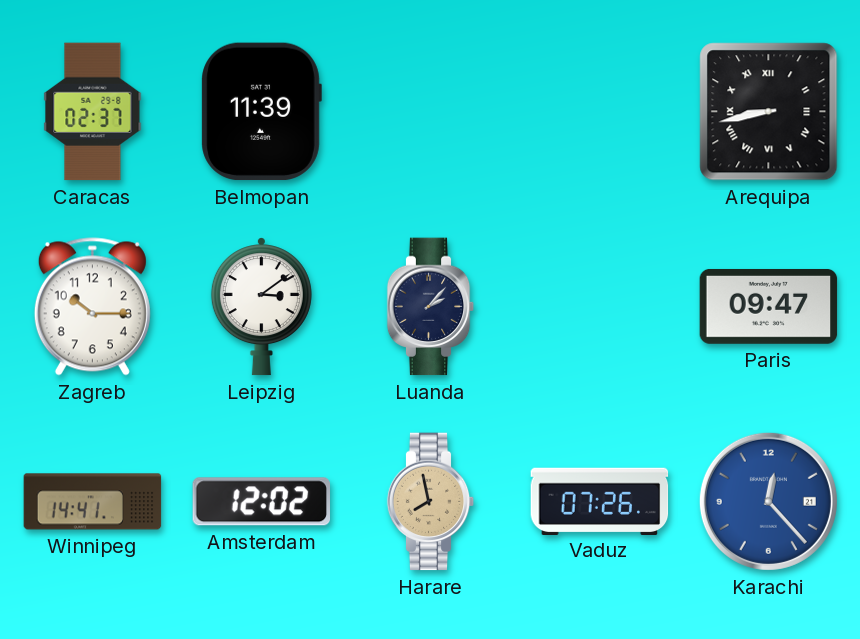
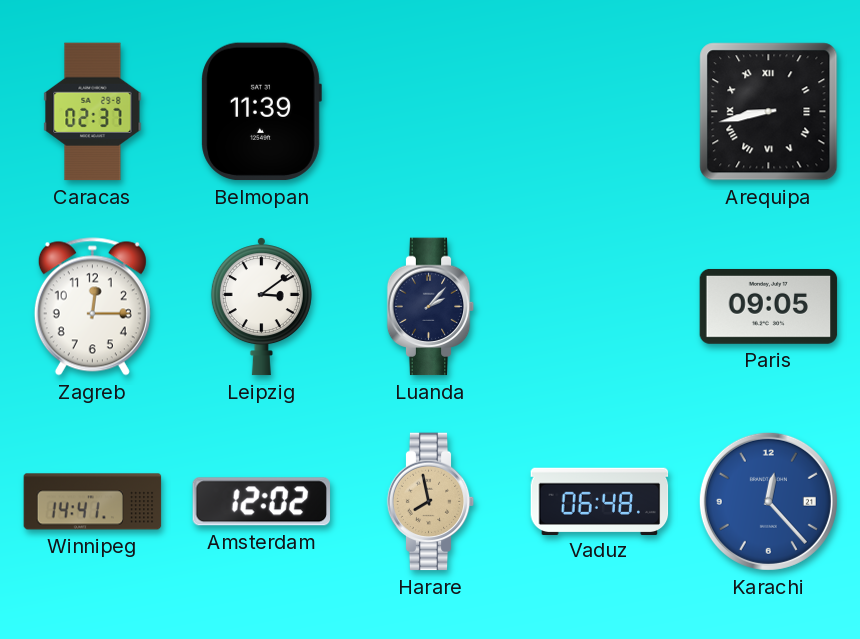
Zagreb: 10:15 -> 12:15
Paris: 09:47 -> 09:05
Vaduz: 07:26 -> 06:48
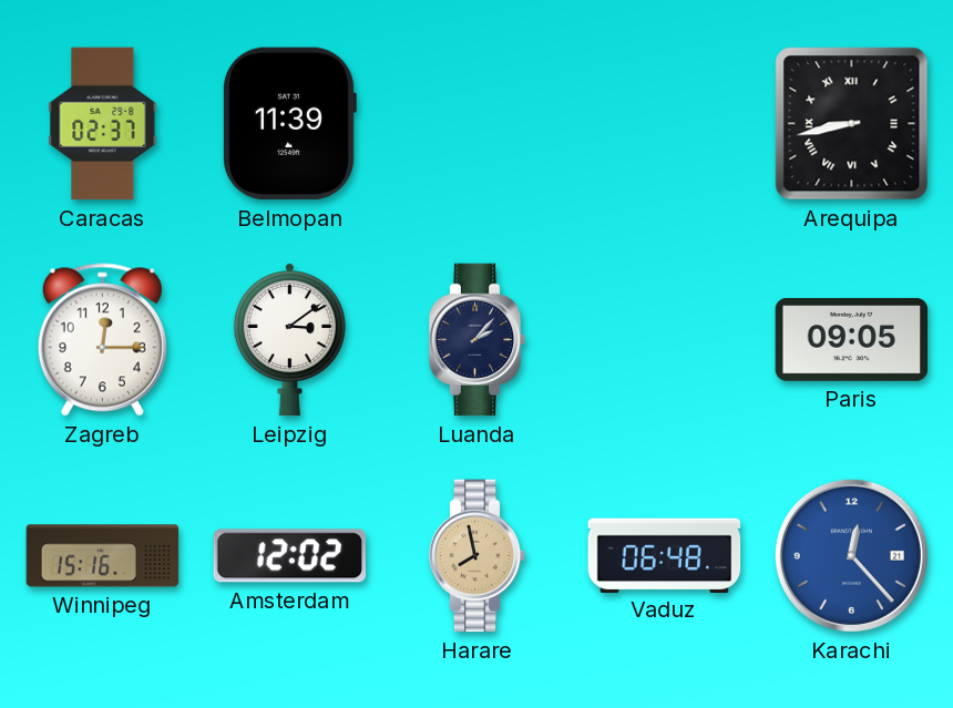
Winnipeg: 14:41 -> 15:16
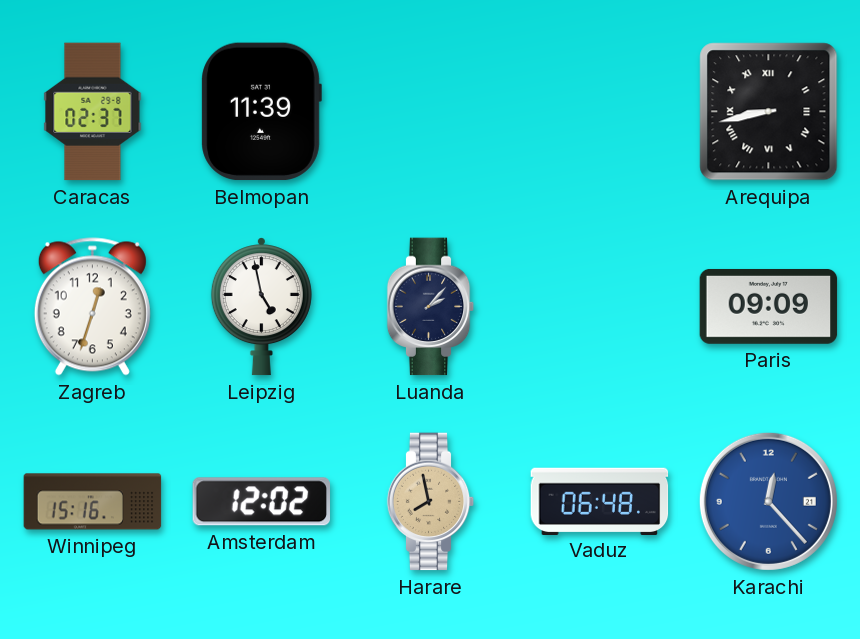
Zagreb: 12:15 -> 12:33
Leipzig: 3:09 -> 4:58
Paris: 09:05 -> 09:09
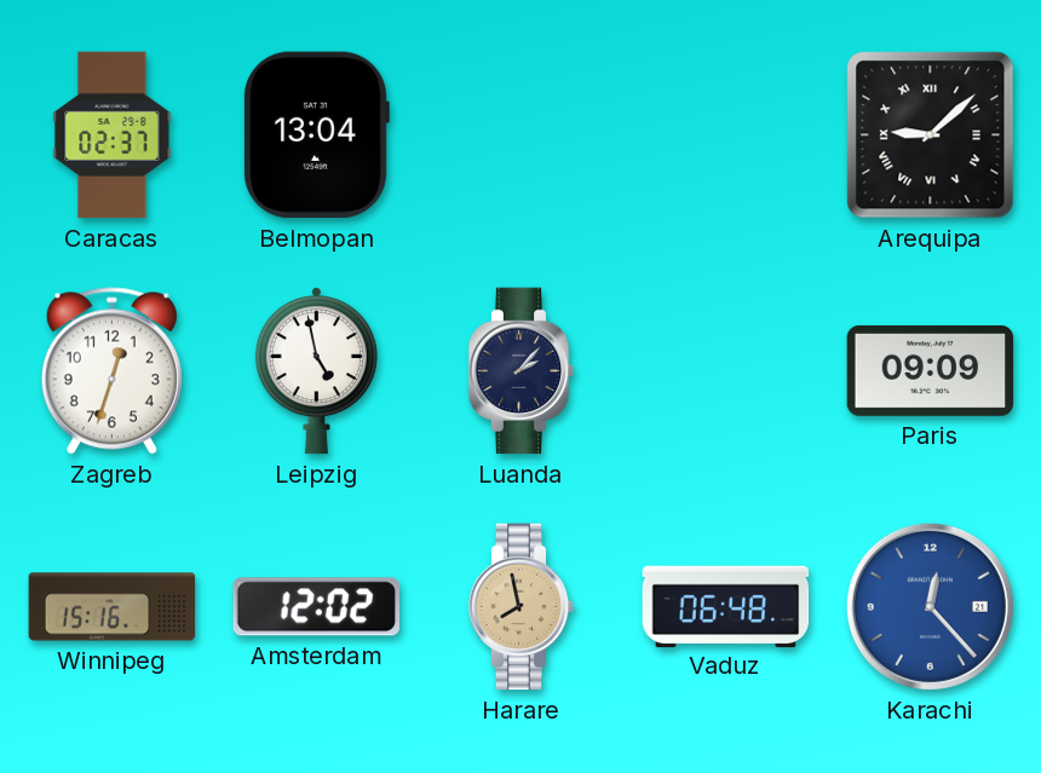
Belmopan: 11:39 -> 13:04
Arequipa: 8:43 -> 9:08
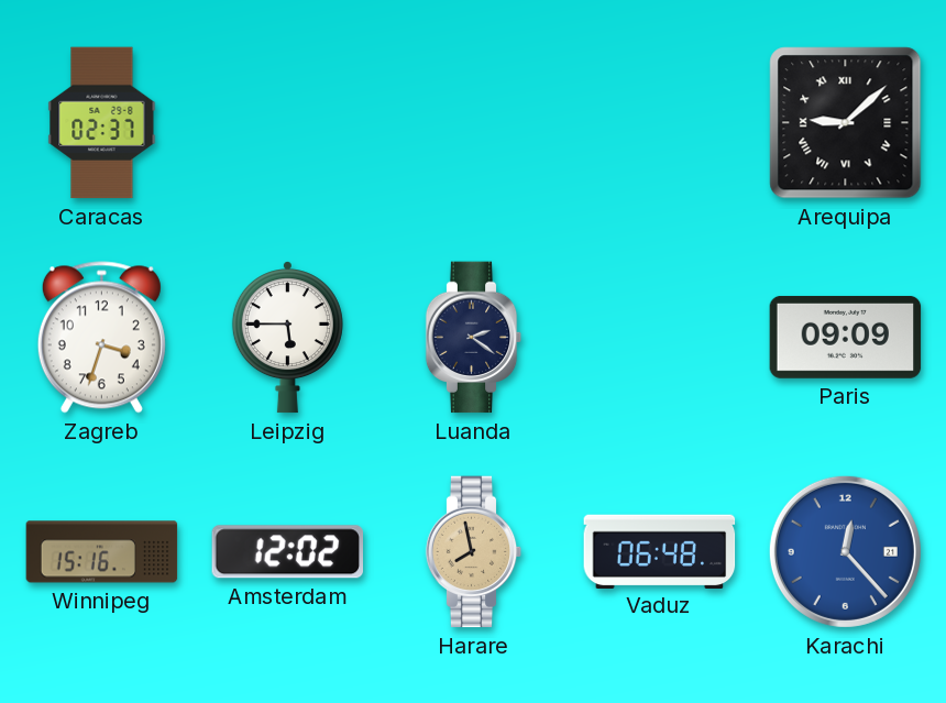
Belmopan: 13:04 -> none
Zagreb: 12:33 -> 3:33
Leipzig: 4:58 -> 5:45
Luanda: 2:07 -> 2:21
